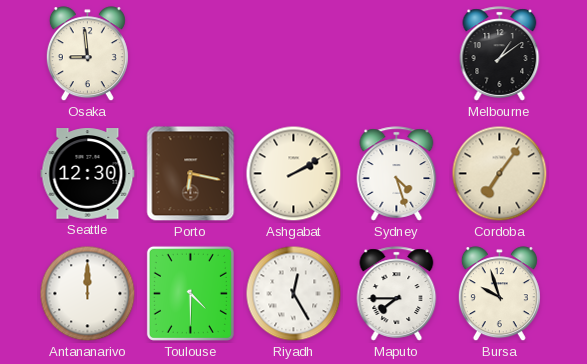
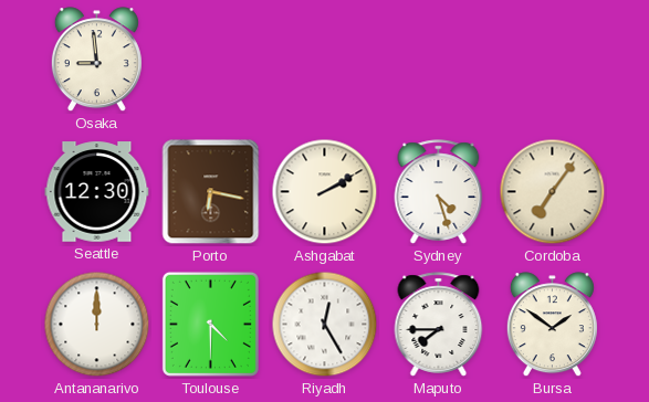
Melbourne: 1:09 -> none
Bursa: 9:57 -> 1:51
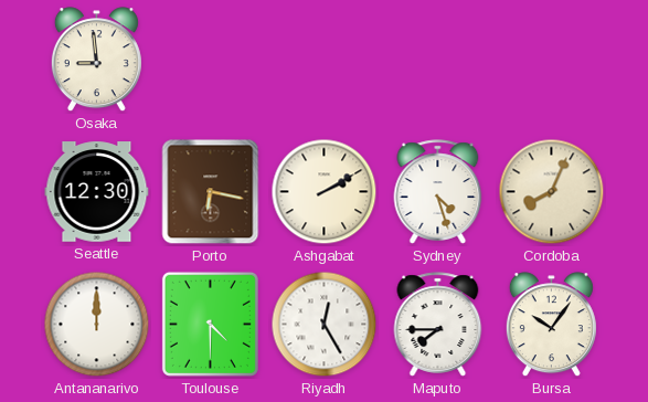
Cordoba: 7:06 -> 8:04
Bursa: 1:51 -> 10:06
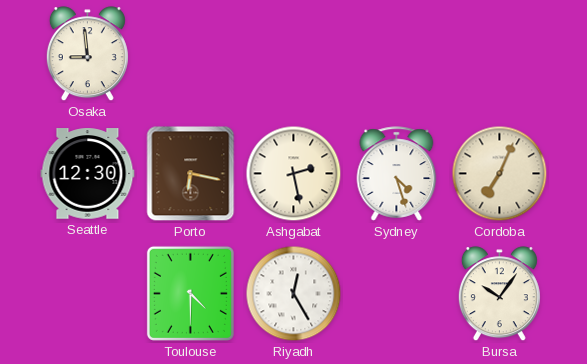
Ashgabat: 2:10 -> 2:28
Cordoba: 8:04 -> 7:04
Antananarivo: 12:00 -> none
Maputo: 7:45 -> none
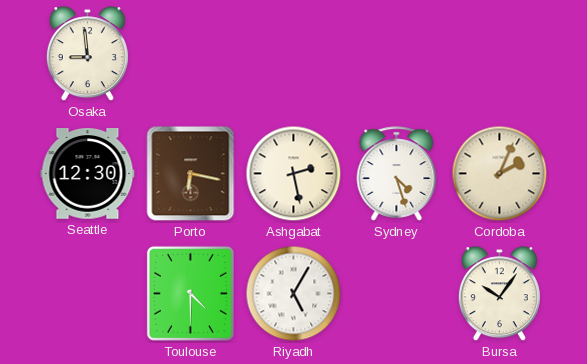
Cordoba: 7:04 -> 2:04
Riyadh: 12:25 -> 5:05
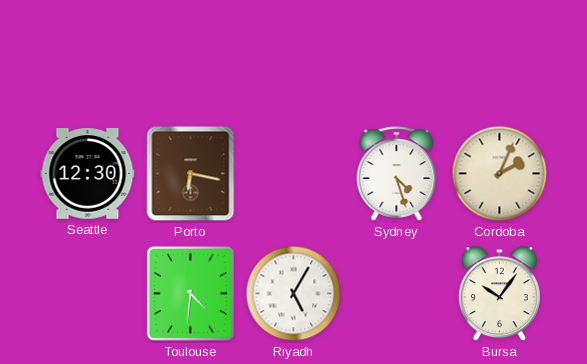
Osaka: 8:59 -> none
Ashgabat: 2:28 -> none
Toulouse: 4:30 -> 4:31
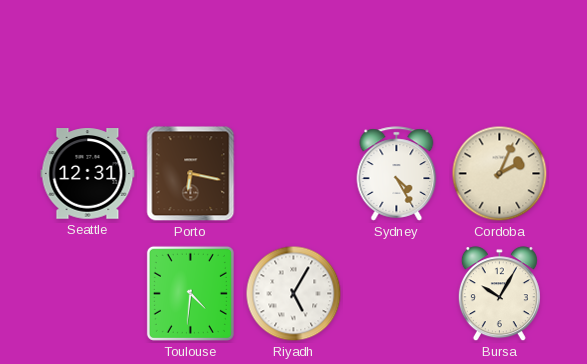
Seattle: 12:30 -> 12:31
Sydney: 4:27 -> 4:25
Bursa: 10:06 -> 10:05
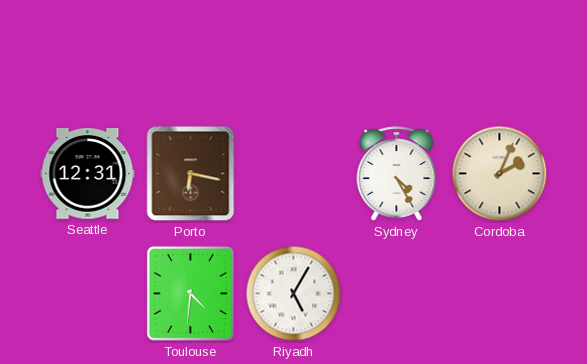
Bursa: 10:05 -> none
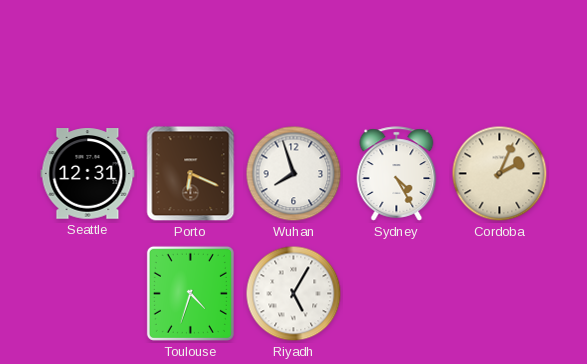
Porto: 6:17 -> 6:19
Wuhan: none -> 7:57
Toulouse: 4:31 -> 4:33
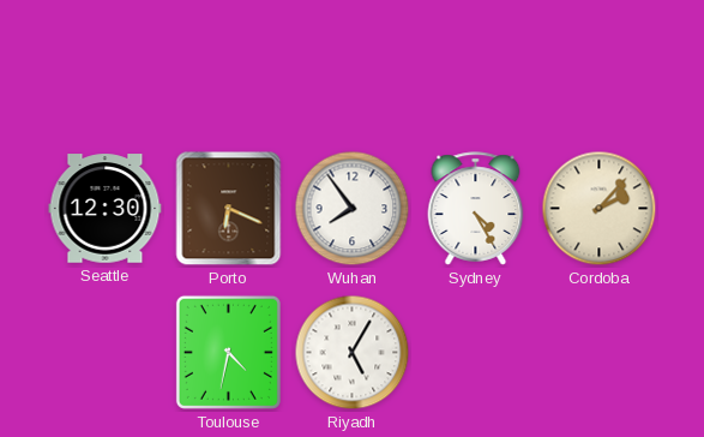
Seattle: 12:31 -> 12:30
Wuhan: 7:57 -> 7:54
Cordoba: 2:04 -> 2:07
Toulouse: 4:33 -> 4:32
